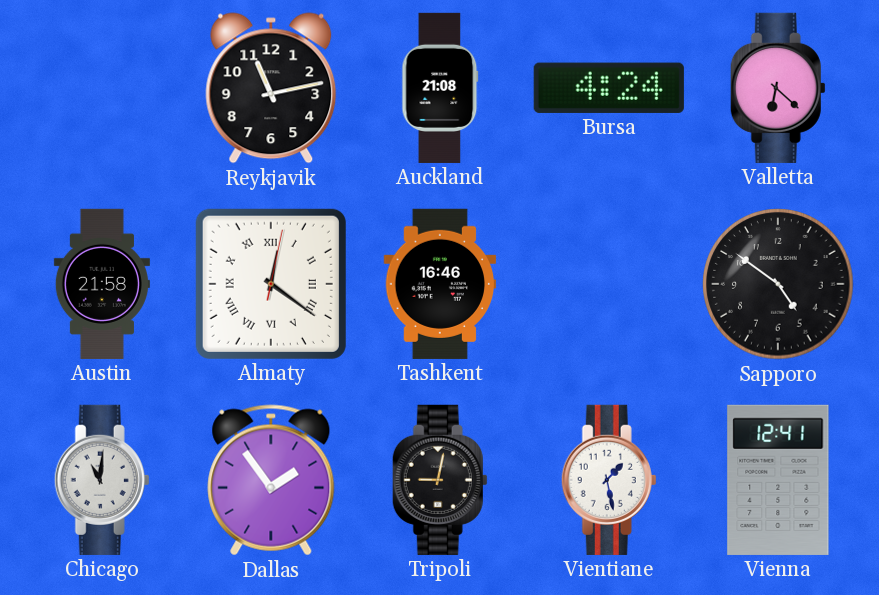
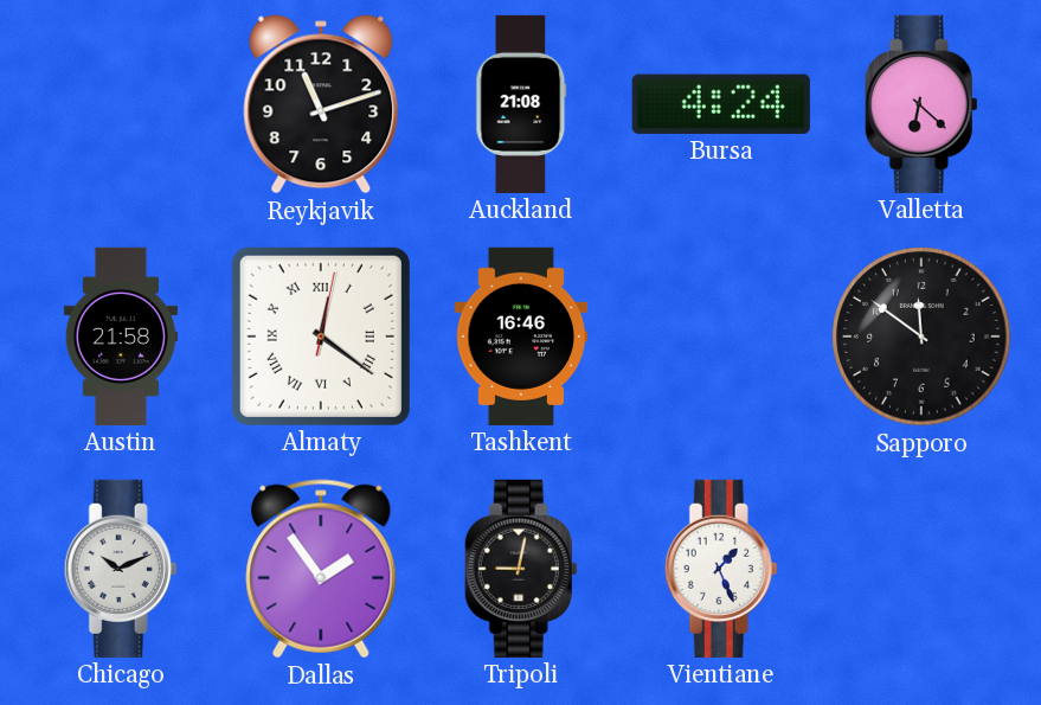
Reykjavik: 11:13 -> 11:12
Sapporo: 4:51 -> 11:51
Chicago: 11:01 -> 10:11
Vientiane: 1:28 -> 1:26
Vienna: 12:41 -> none
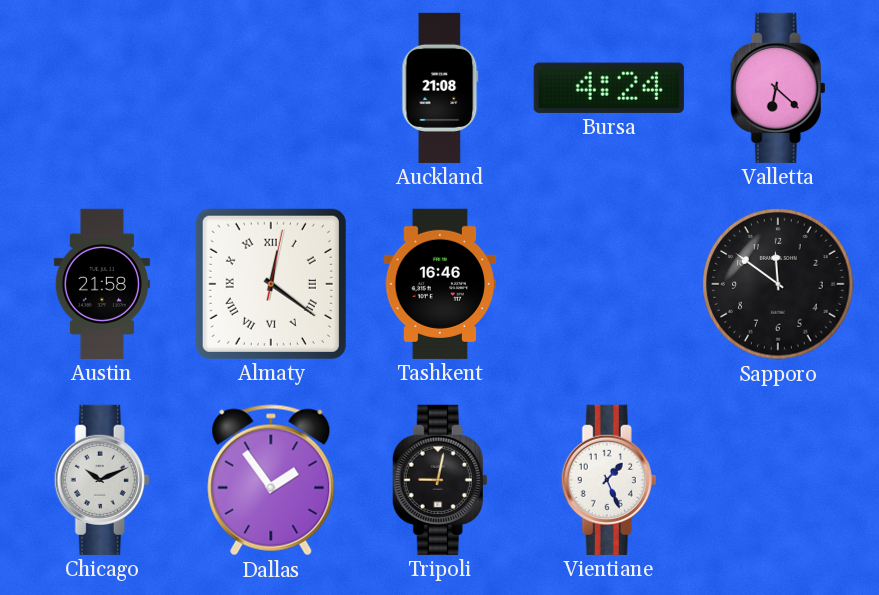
Reykjavik: 11:12 -> none
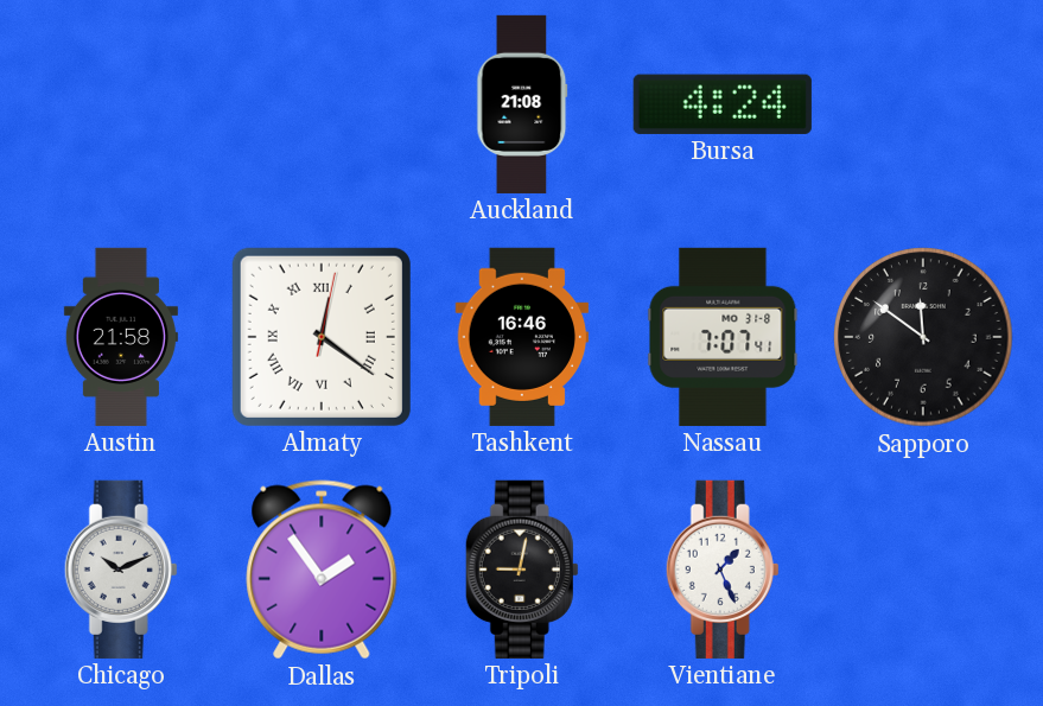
Valletta: 6:22 -> none
Nassau: none -> 7:07
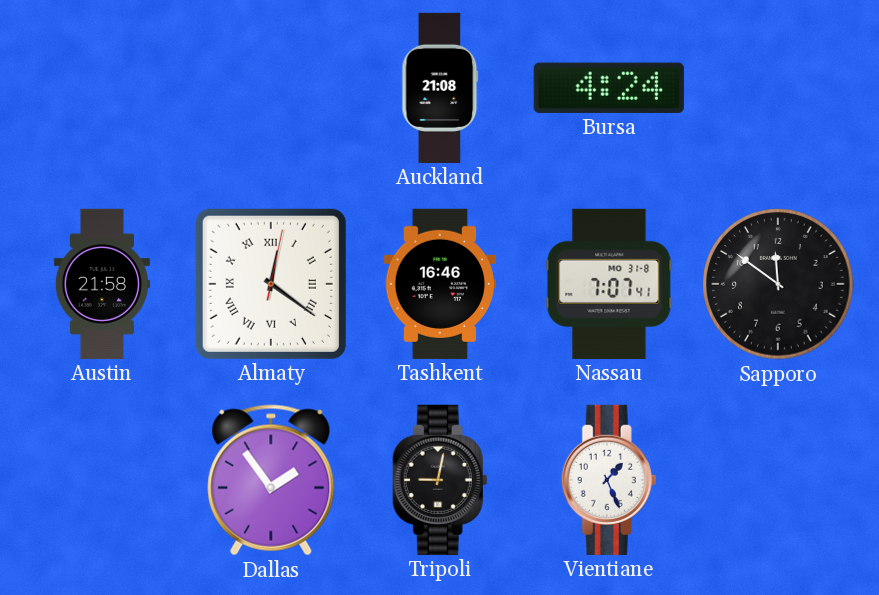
Chicago: 10:11 -> none
